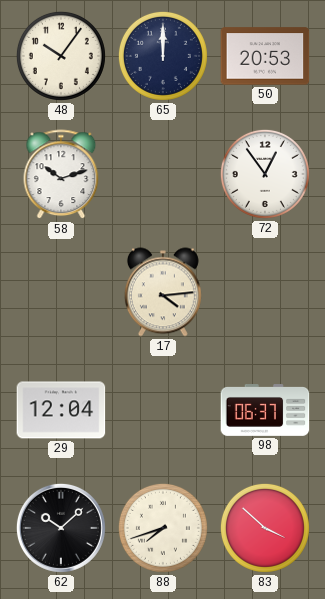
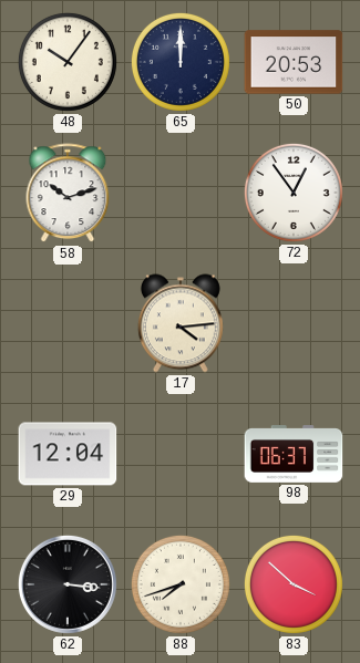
62: 10:08 -> 3:16
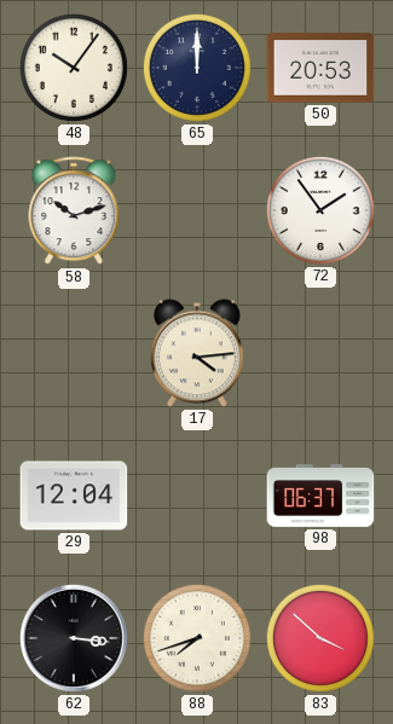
72: 12:54 -> 1:54
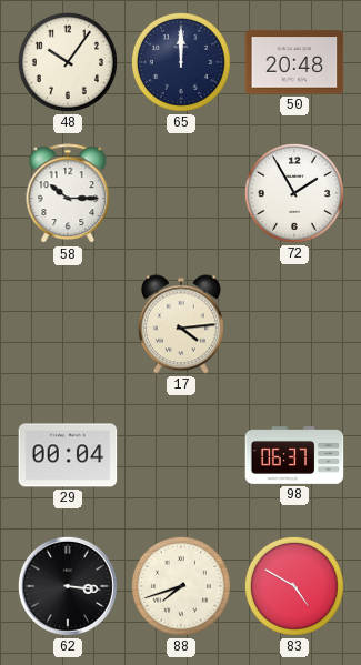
50: 20:53 -> 20:48
58: 10:12 -> 10:15
72: 1:54 -> 1:55
29: 12:04 -> 00:04
83: 3:52 -> 4:50
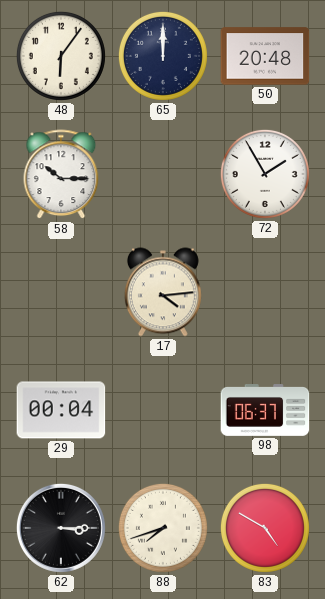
48: 10:06 -> 6:06
62: 3:16 -> 3:15
